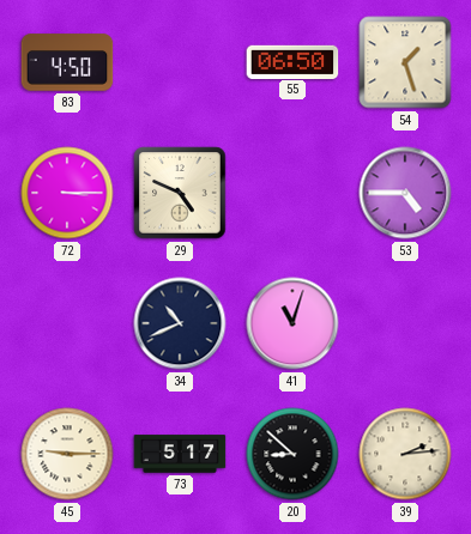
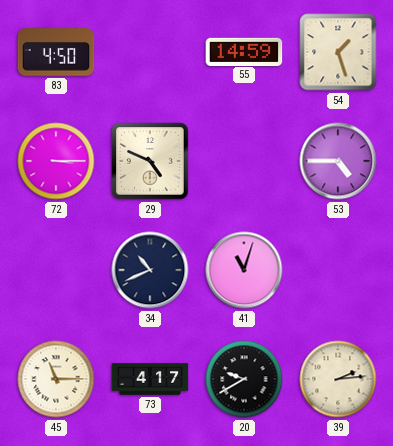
55: 06:50 -> 14:59
45: 9:15 -> 11:15
73: 5:17 -> 4:17
20: 8:52 -> 9:40
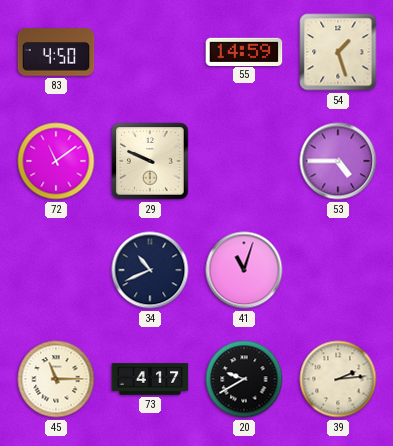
72: 3:15 -> 11:09
29: 4:49 -> 9:49
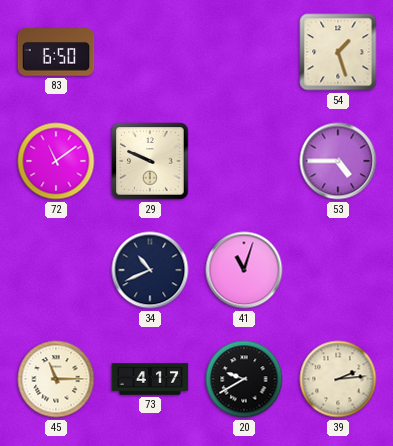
83: 4:50 -> 6:50
55: 14:59 -> none
